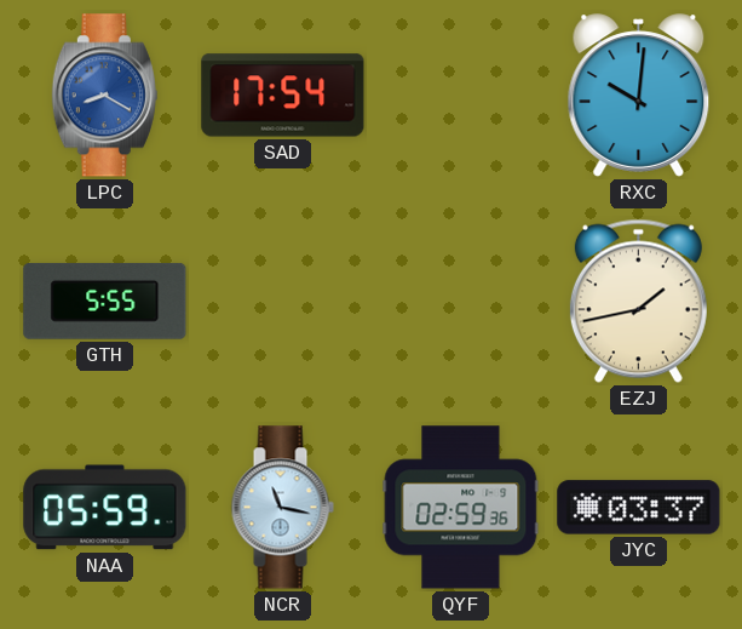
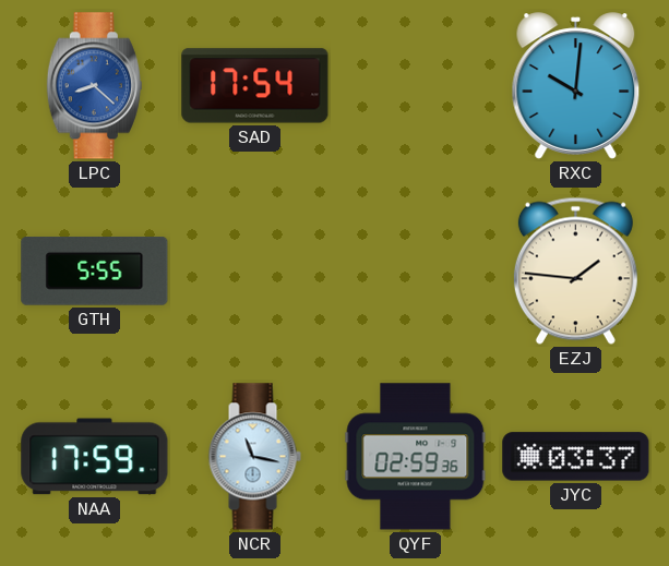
LPC: 8:20 -> 8:22
EZJ: 1:43 -> 1:46
NAA: 05:59 -> 17:59
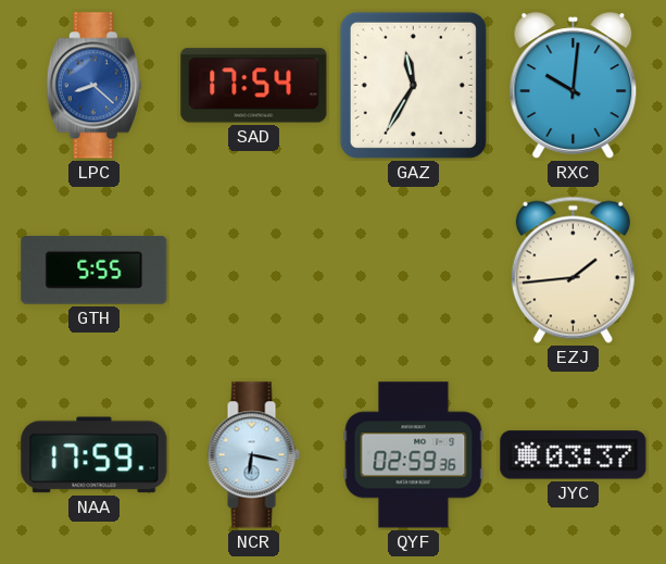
GAZ: none -> 11:35
EZJ: 1:46 -> 1:44
NCR: 11:17 -> 6:17
